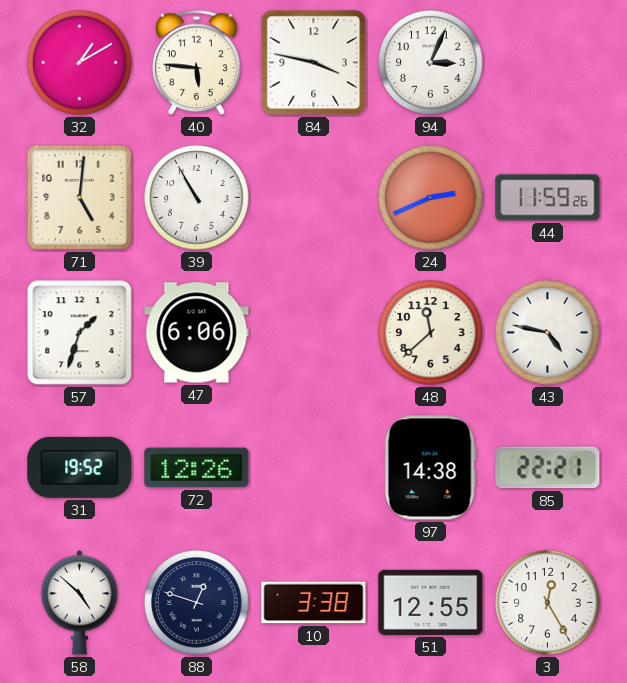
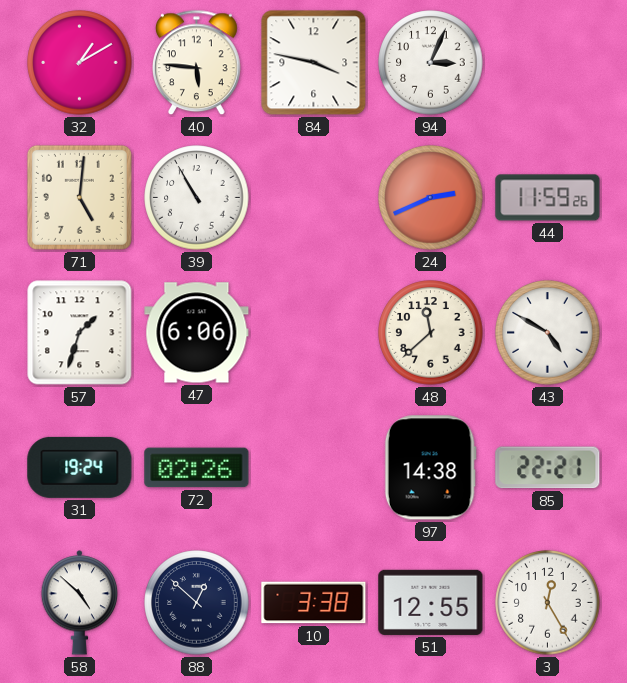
43: 4:47 -> 4:50
31: 19:52 -> 19:24
72: 12:26 -> 02:26
88: 12:48 -> 12:52
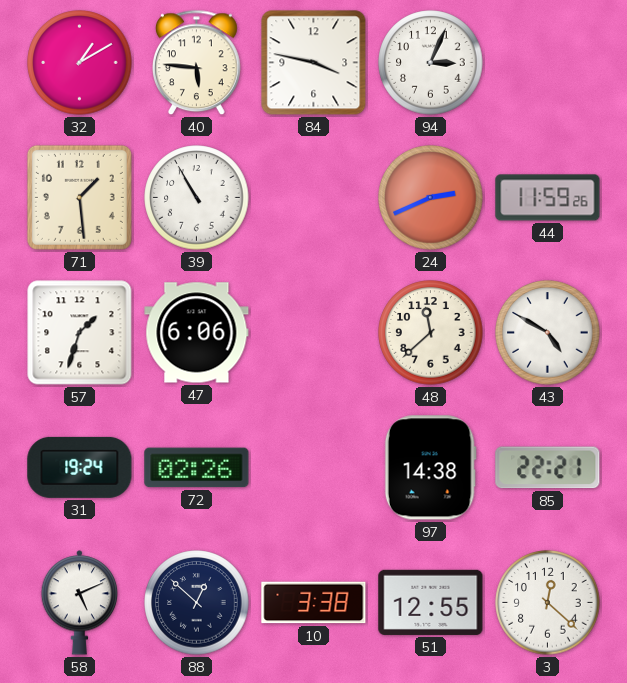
71: 5:01 -> 1:29
58: 4:52 -> 5:11
3: 12:25 -> 12:22
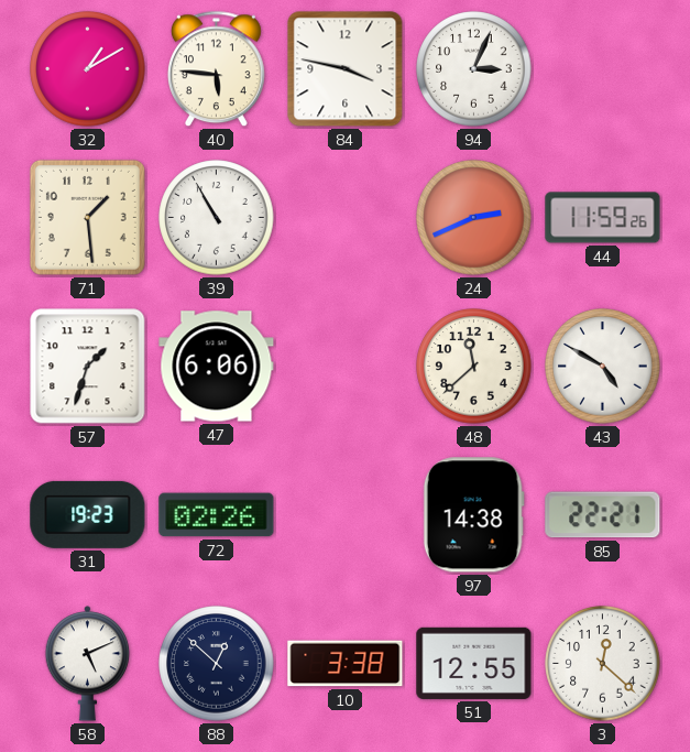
31: 19:24 -> 19:23
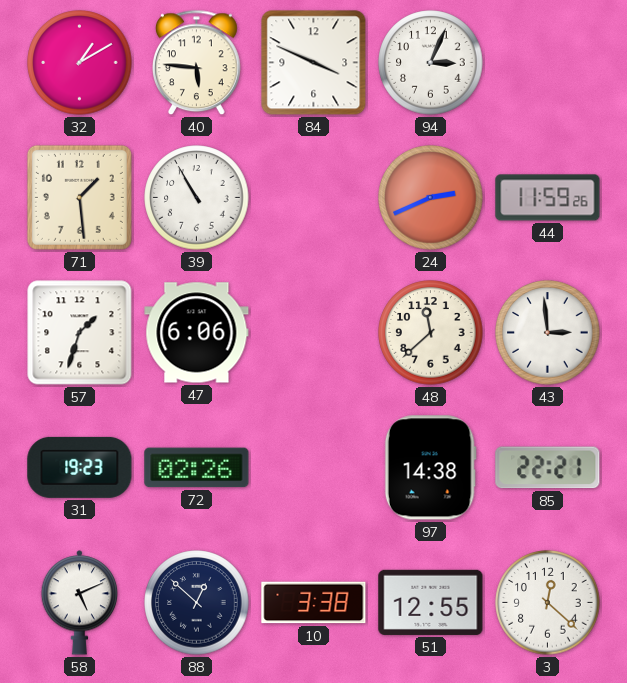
84: 3:47 -> 3:49
43: 4:50 -> 2:59
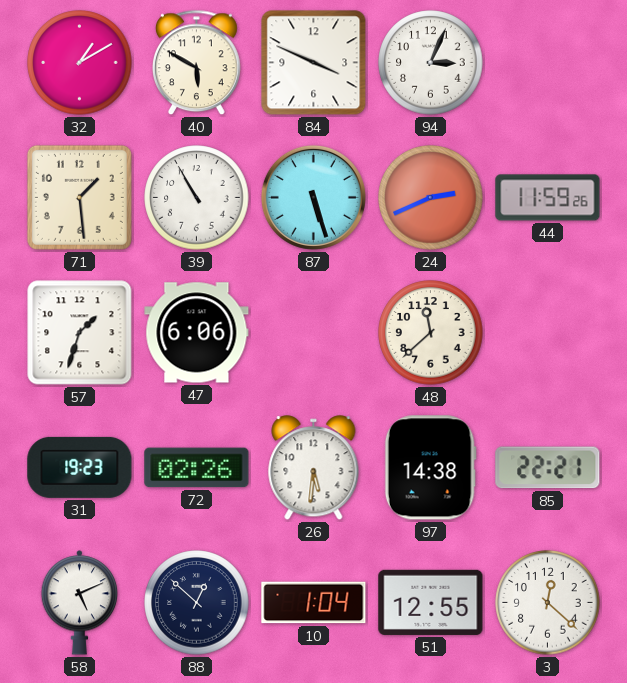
40: 5:46 -> 5:50
87: none -> 5:27
43: 2:59 -> none
26: none -> 5:31
10: 3:38 -> 1:04
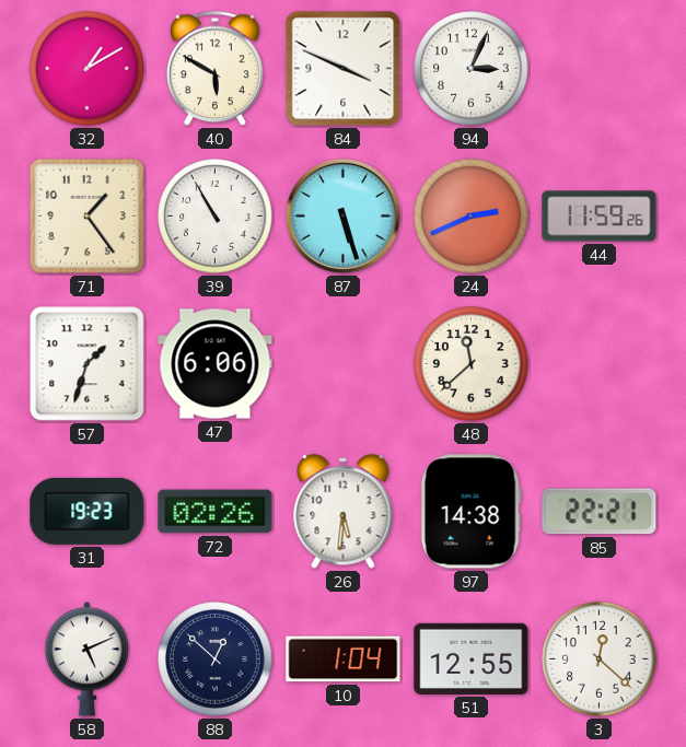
71: 1:29 -> 1:24
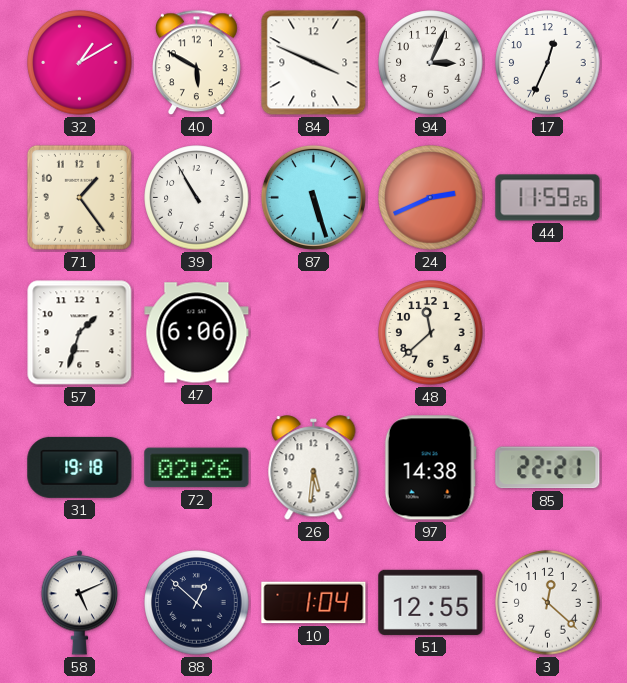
17: none -> 12:34
31: 19:23 -> 19:18
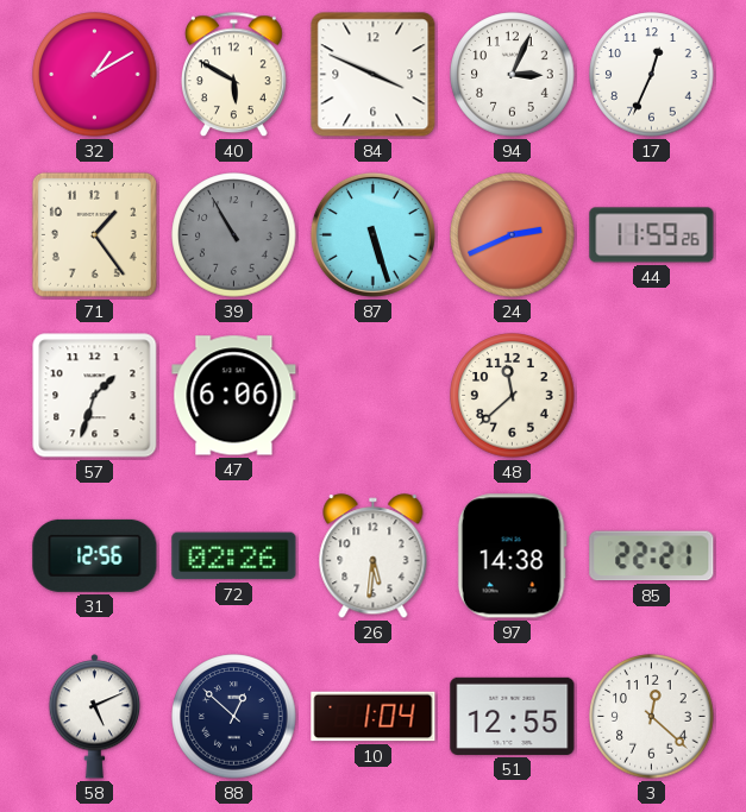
39 dial: white -> grey
31: 19:18 -> 12:56
